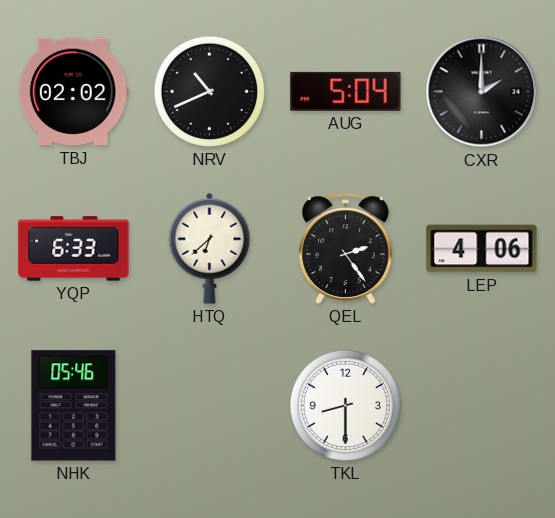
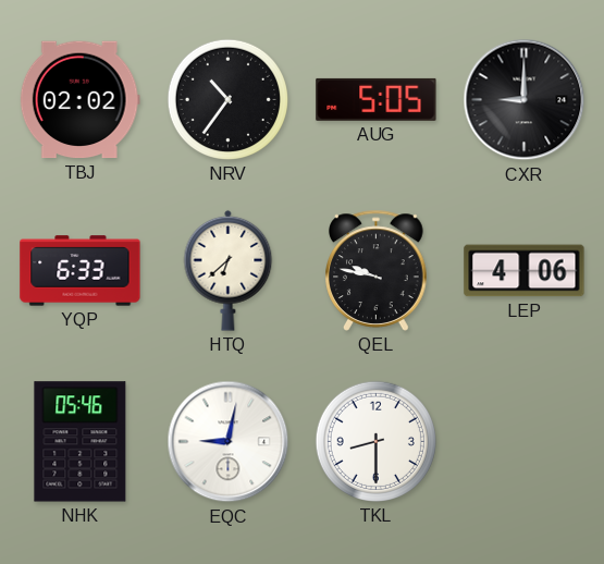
NRV: 10:41 -> 10:36
AUG: 5:04 -> 5:05
CXR: 2:00 -> 9:00
QEL: 2:24 -> 9:47
EQC: none -> 9:02
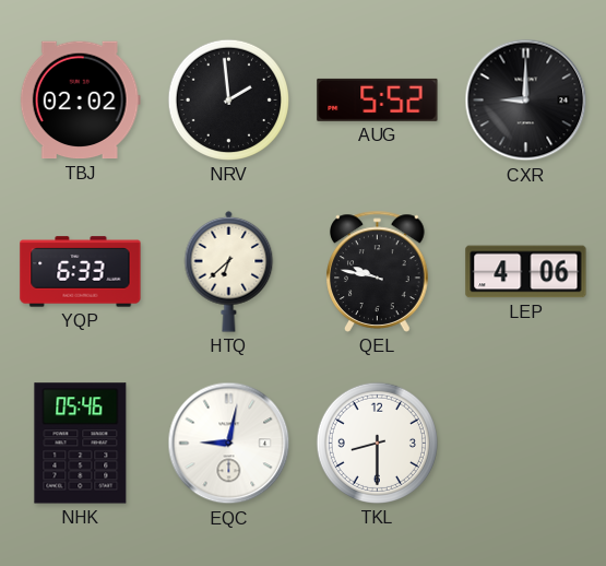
NRV: 10:36 -> 1:59
AUG: 5:05 -> 5:52
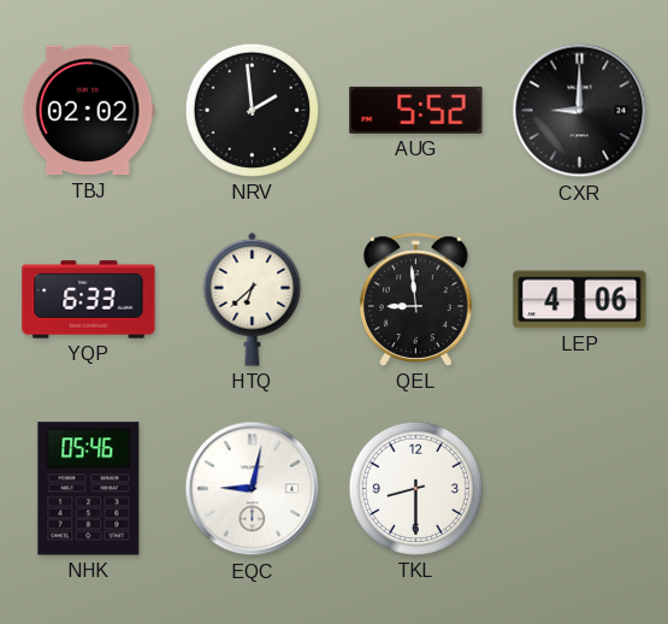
QEL: 9:47 -> 8:59
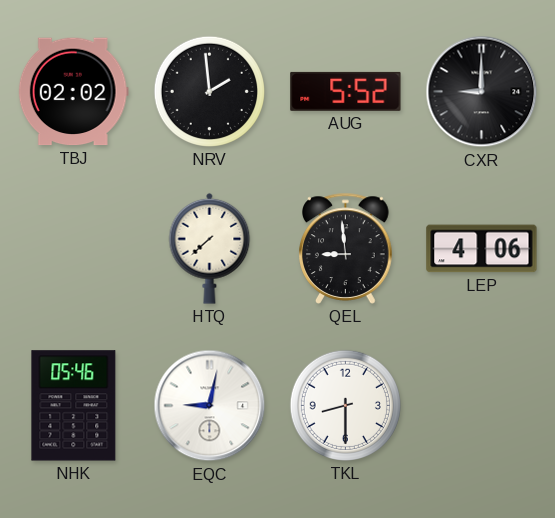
YQP: 6:33 -> none
HTQ: 6:38 -> 7:38
